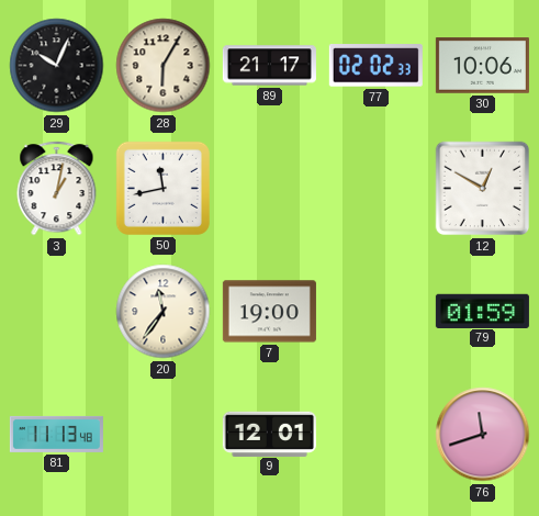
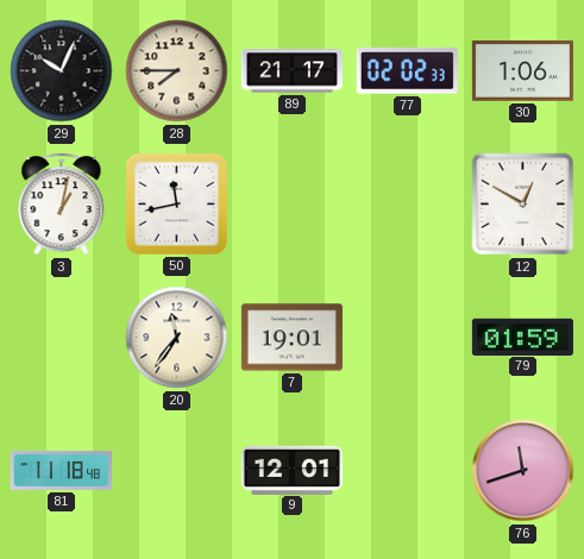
28: 6:05 -> 7:45
30: 10:06 -> 1:06
7: 19:00 -> 19:01
81: 11:13 -> 11:18
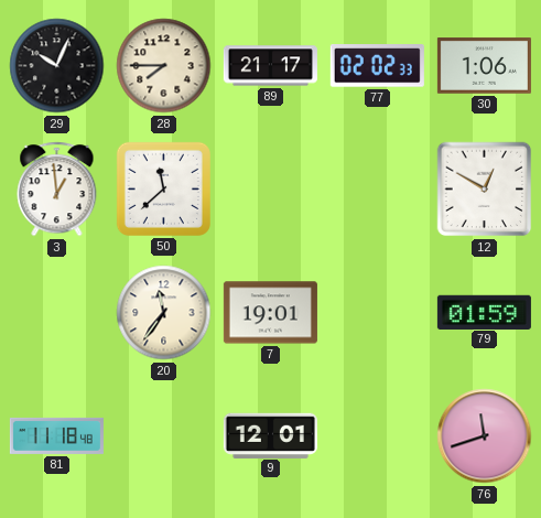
3: 1:02 -> 12:59
50: 11:43 -> 11:38
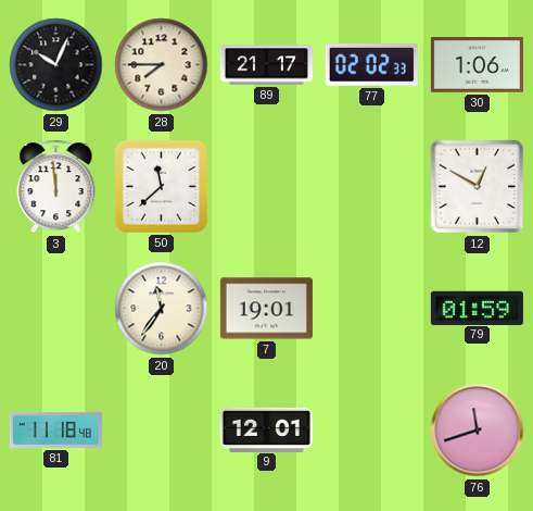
3: 12:59 -> 11:59
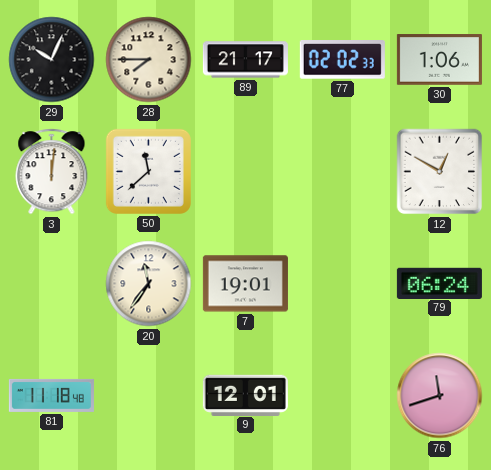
3: 11:59 -> 12:01
79: 01:59 -> 06:24
